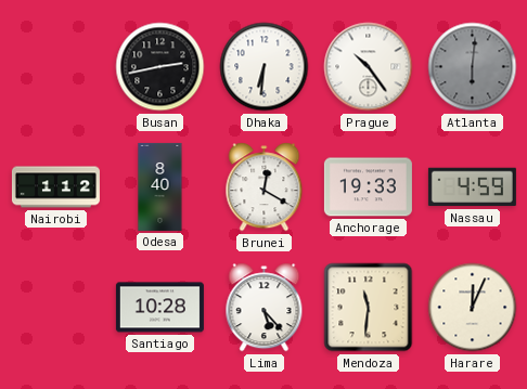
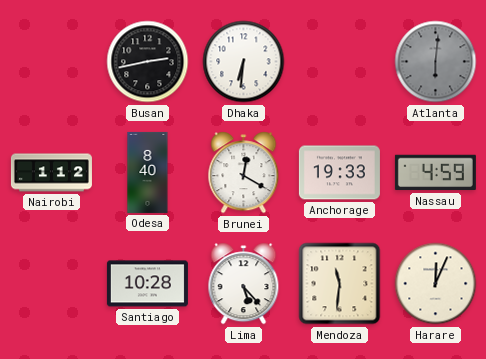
Prague: 10:24 -> none
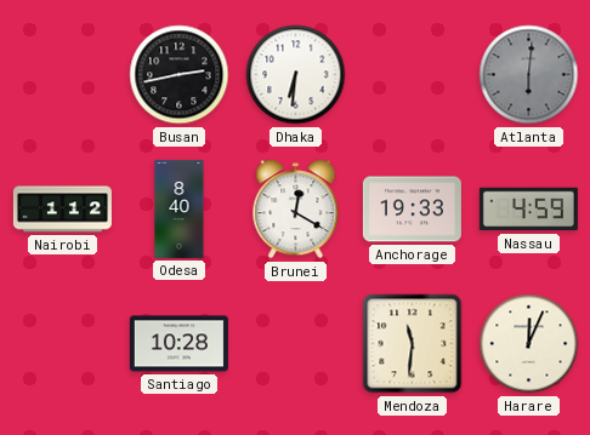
Lima: 5:23 -> none
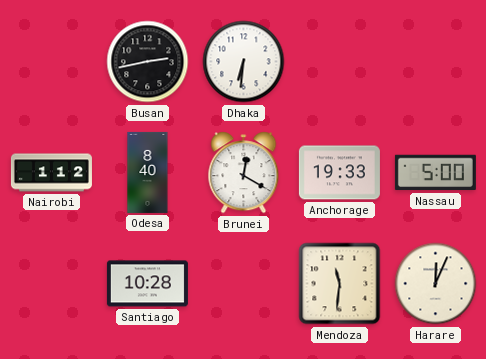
Atlanta: 6:01 -> none
Nassau: 4:59 -> 5:00
